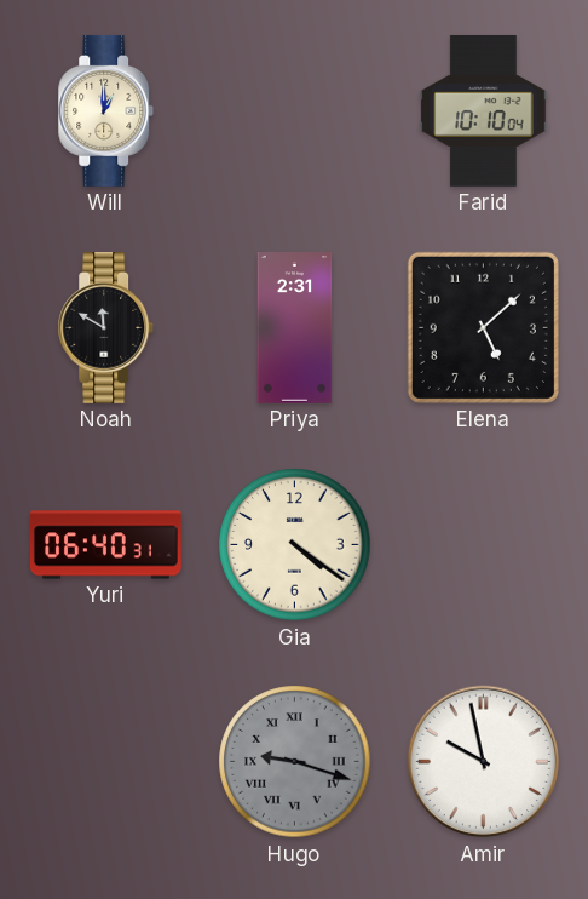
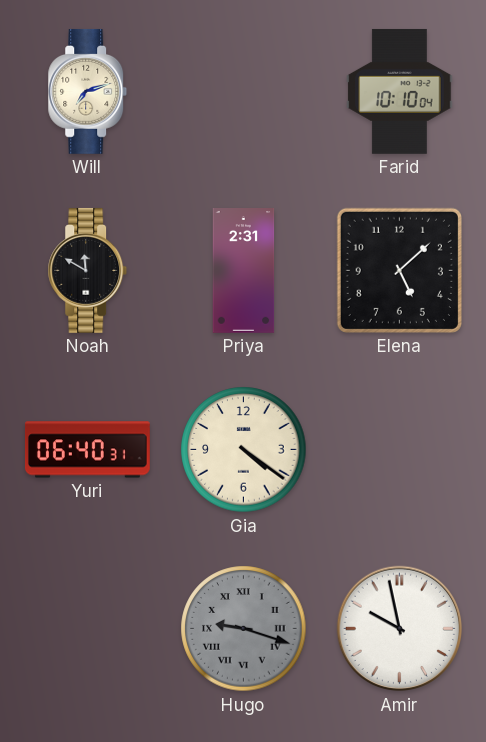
Will: 1:00 -> 7:12
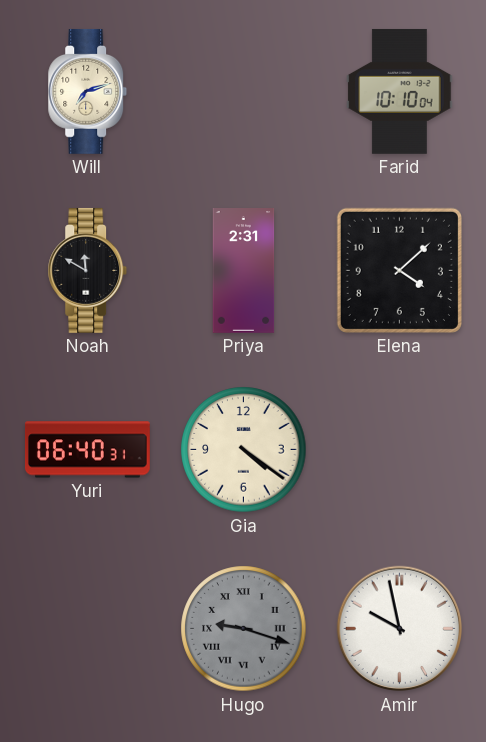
Elena: 5:08 -> 4:08
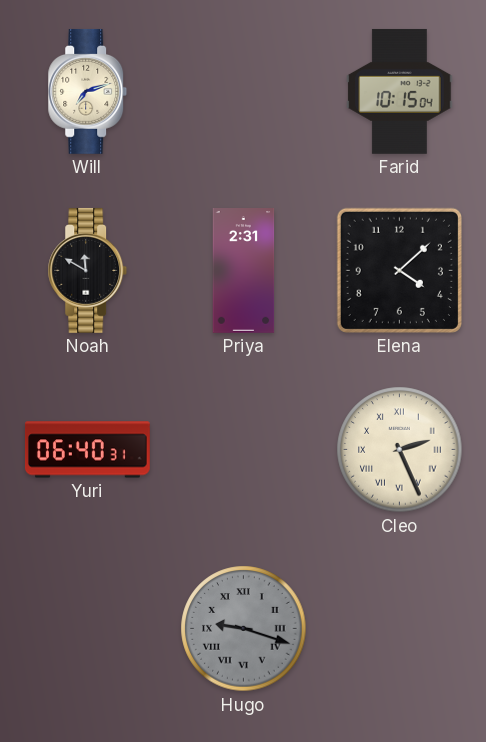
Farid: 10:10 -> 10:15
Gia: 4:21 -> none
Cleo: none -> 2:26
Amir: 9:58 -> none
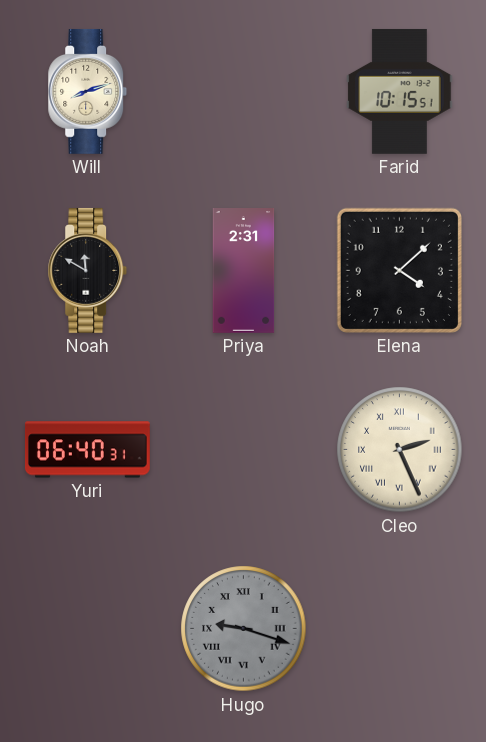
Will: 7:12 -> 8:12
Farid: 10:15:04 -> 10:15:51
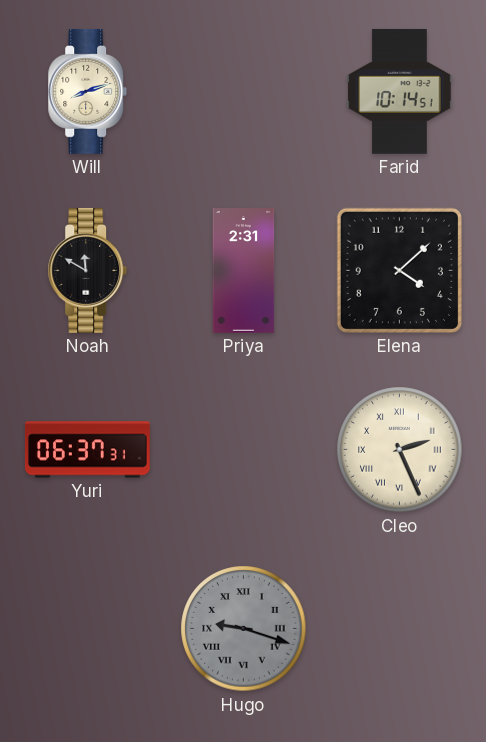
Farid: 10:15 -> 10:14
Yuri: 06:40 -> 06:37
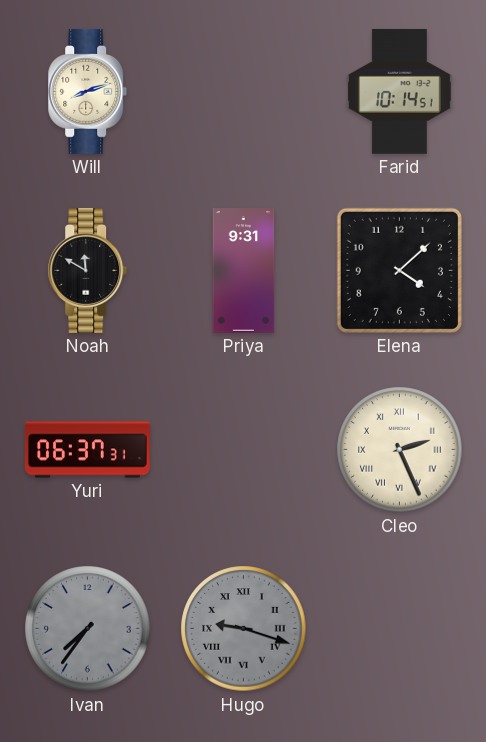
Priya: 2:31 -> 9:31
Ivan: none -> 7:36
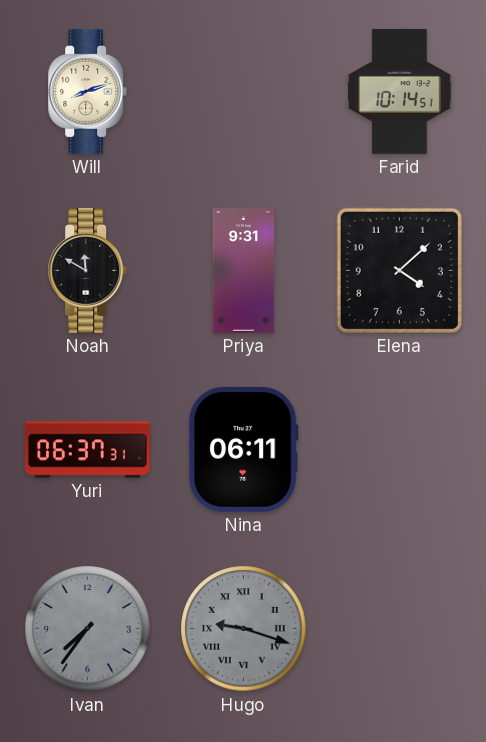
Nina: none -> 06:11
Cleo: 2:26 -> none
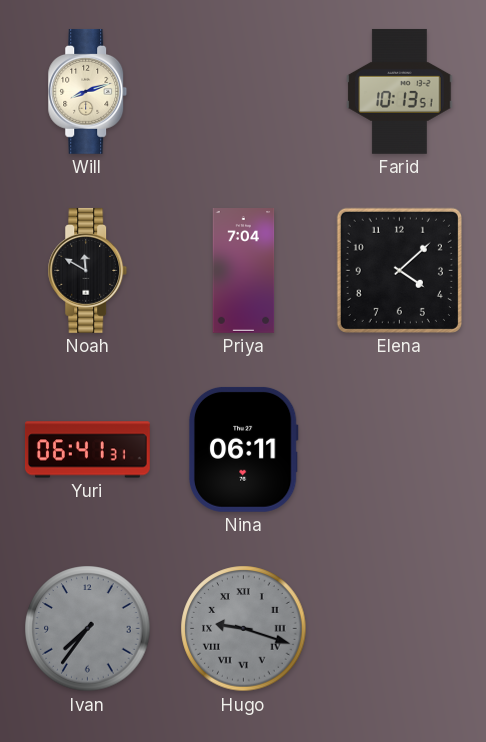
Farid: 10:14 -> 10:13
Priya: 9:31 -> 7:04
Yuri: 06:37 -> 06:41
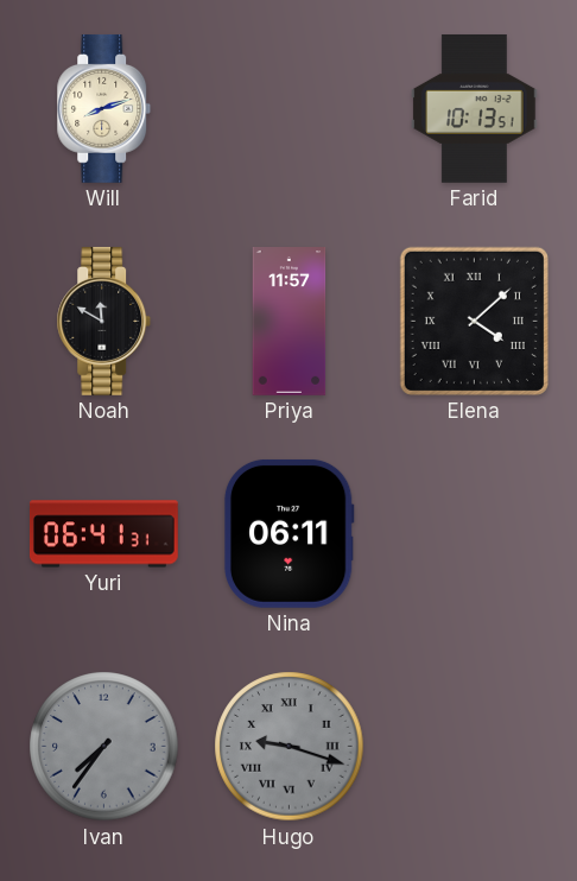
Priya: 7:04 -> 11:57
Elena numerals: Arabic -> Roman
